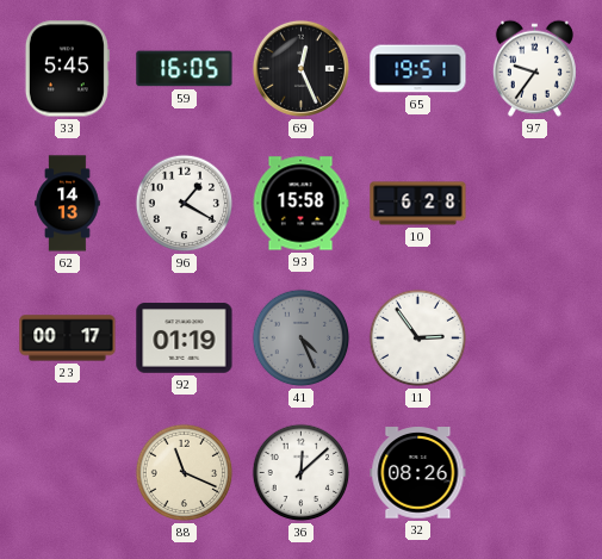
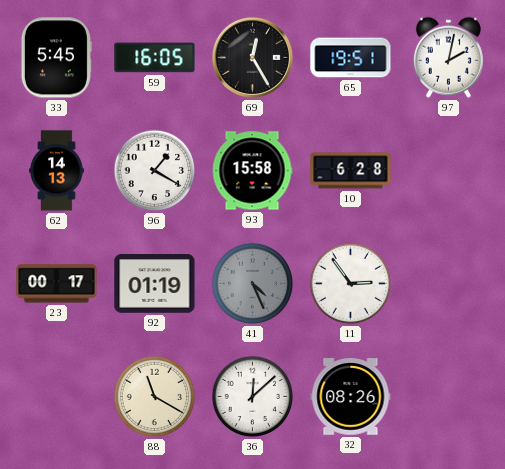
69: 12:26 -> 12:25
97: 9:36 -> 2:02
88: 11:19 -> 11:20
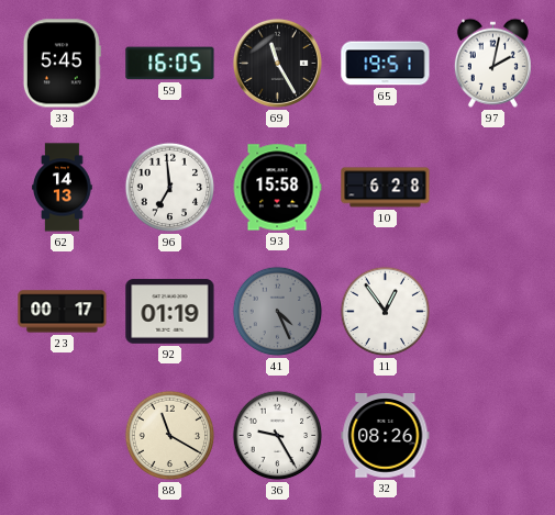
69: 12:25 -> 11:25
96: 1:20 -> 6:59
11: 2:54 -> 12:54
36: 12:08 -> 9:25
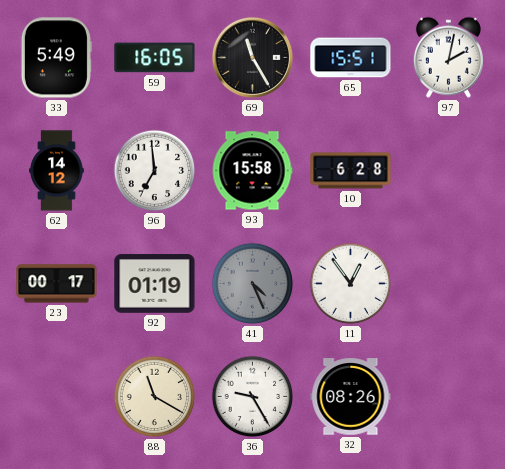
33: 5:45 -> 5:49
65: 19:51 -> 15:51
62: 14:13 -> 14:12
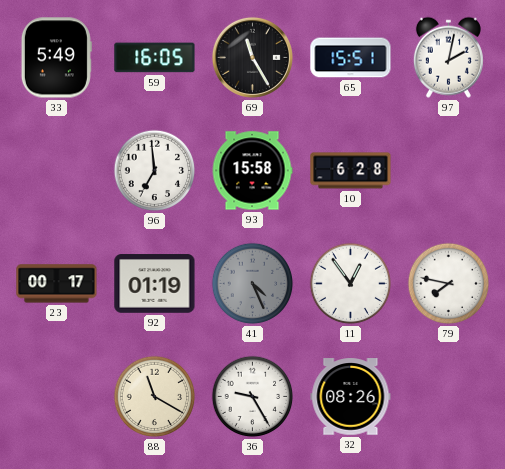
62: 14:12 -> none
79: none -> 7:47
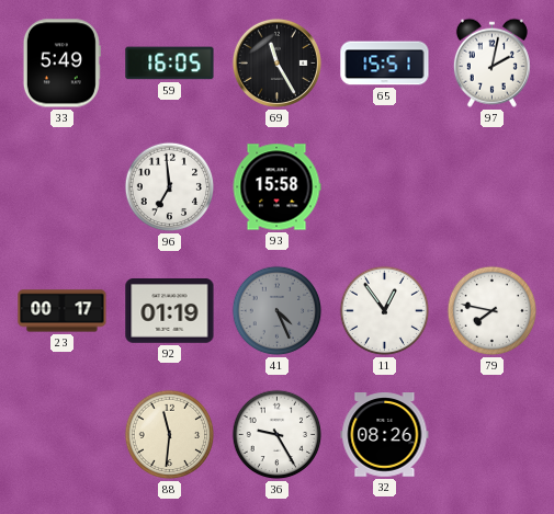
10: 6:28 -> none
88: 11:20 -> 11:31
